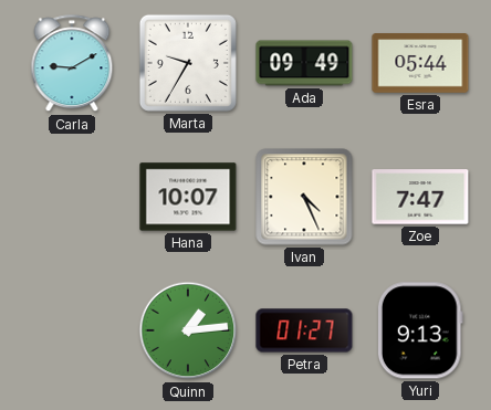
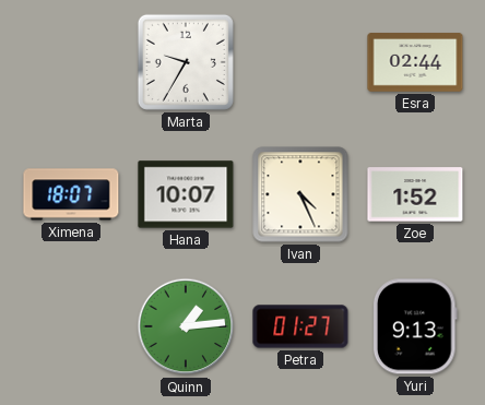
Carla: 9:10 -> none
Ada: 09:49 -> none
Esra: 05:44 -> 02:44
Ximena: none -> 18:07
Zoe: 7:47 -> 1:52
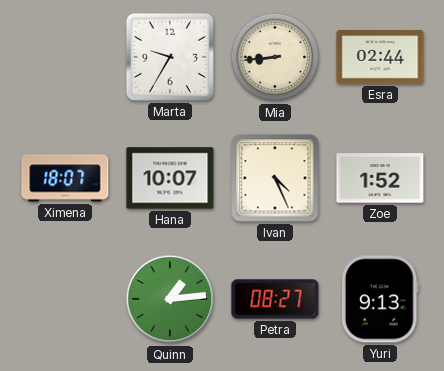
Mia: none -> 8:44
Petra: 01:27 -> 08:27
